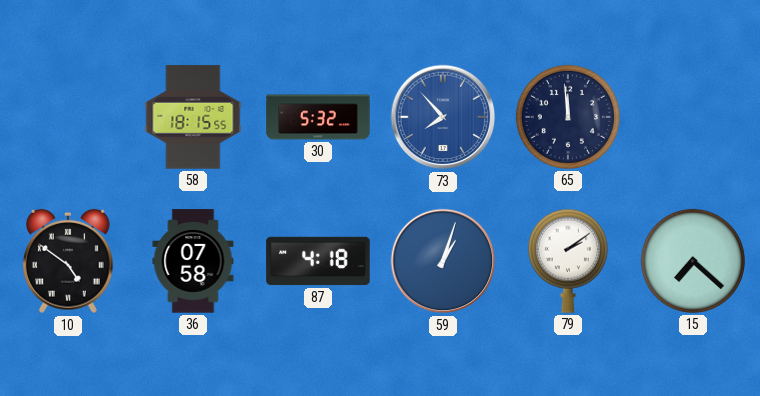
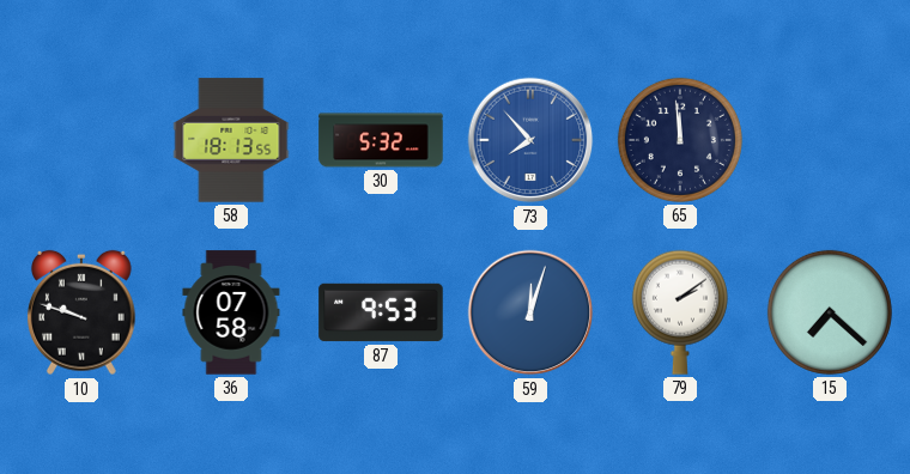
58: 18:15 -> 18:13
10: 4:51 -> 9:48
87: 4:18 -> 9:53
59: 1:03 -> 12:03
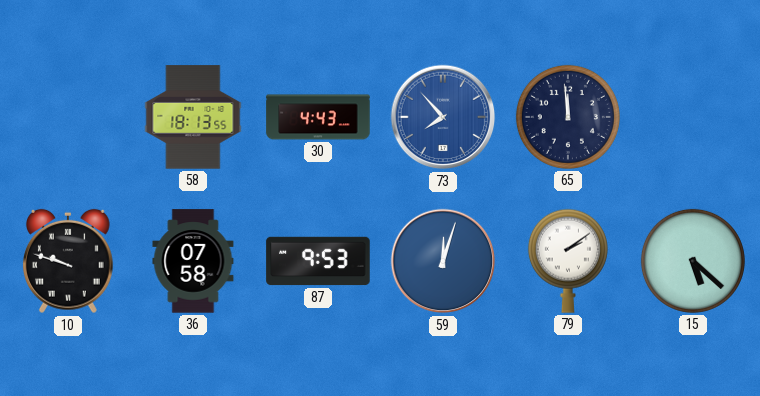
30: 5:32 -> 4:43
15: 7:22 -> 5:22
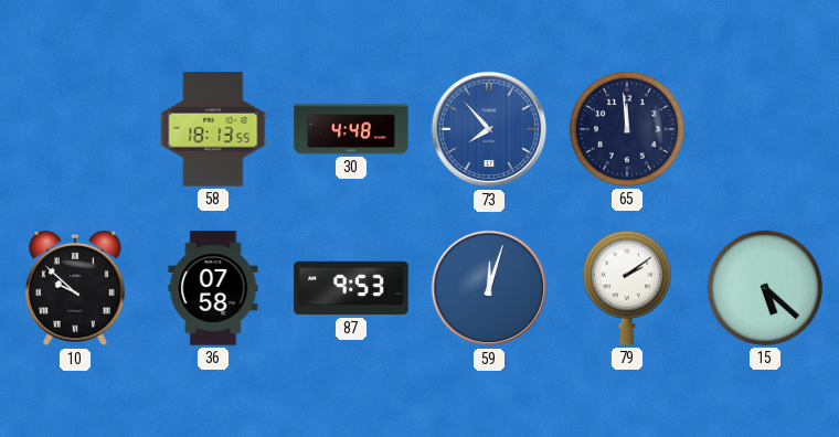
30: 4:43 -> 4:48
10: 9:48 -> 9:52
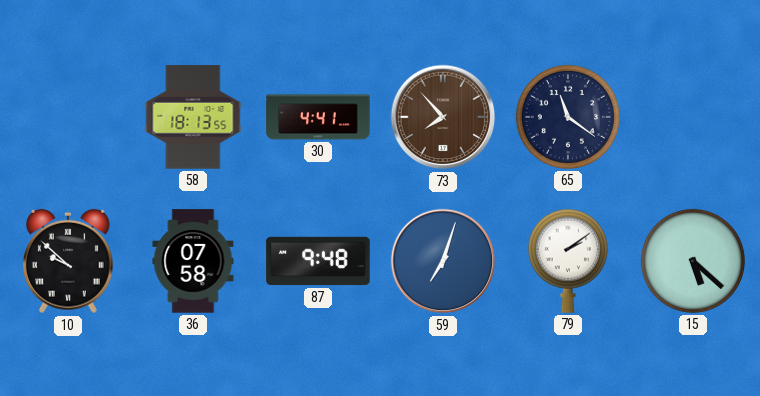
30: 4:48 -> 4:41
73 dial: blue -> brown
65: 11:59 -> 11:21
87: 9:53 -> 9:48
59: 12:03 -> 7:03
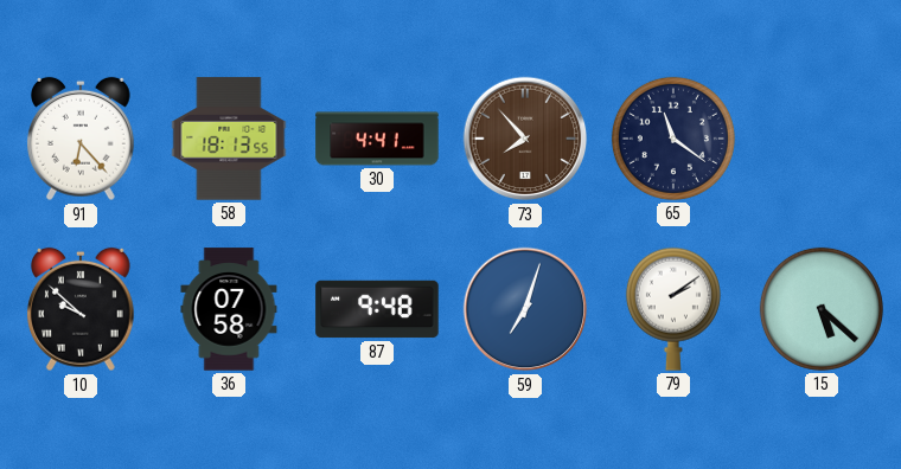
91: none -> 6:23
